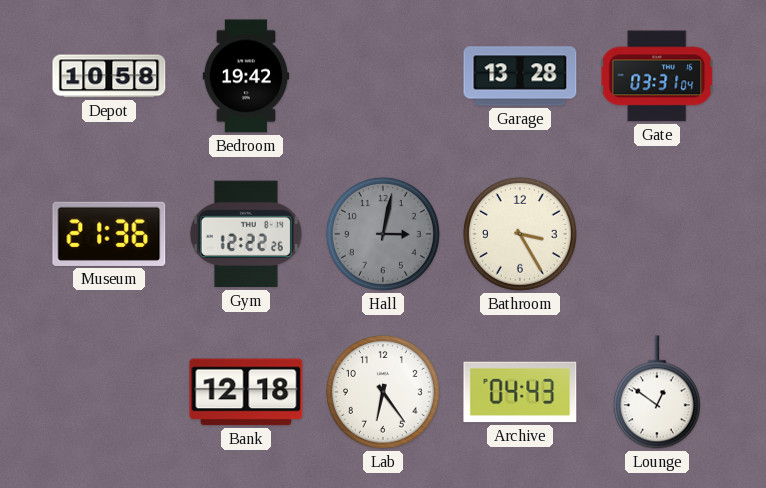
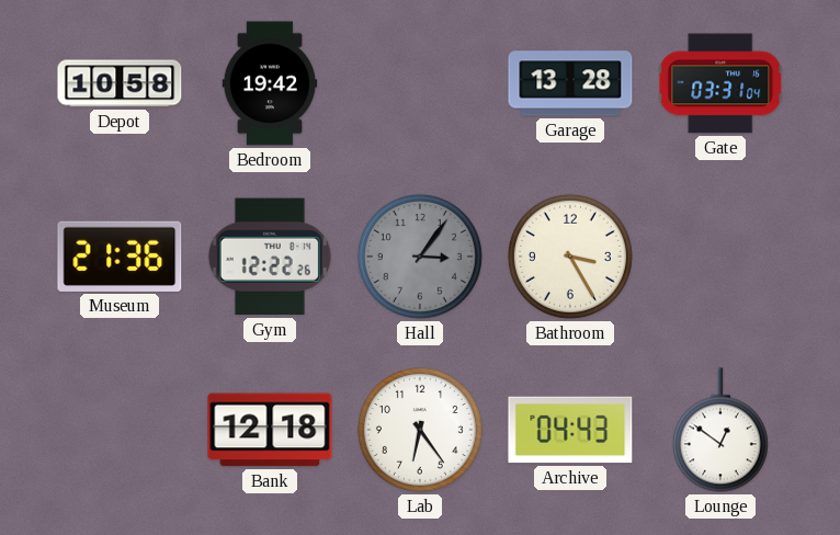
Hall: 3:02 -> 3:06
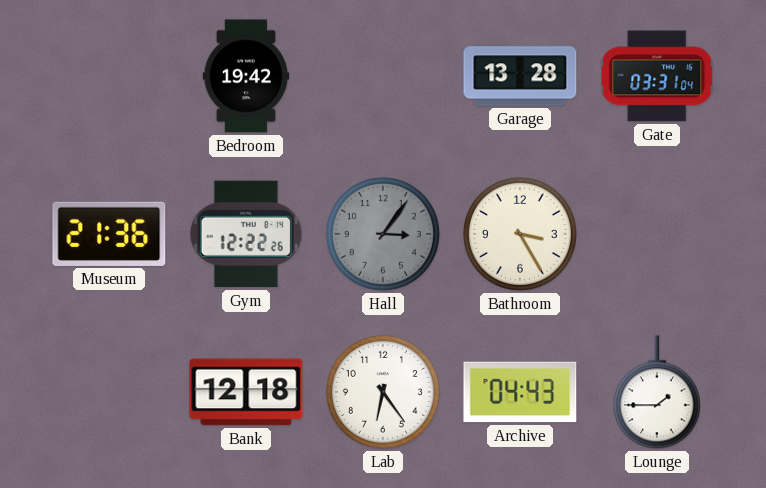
Depot: 10:58 -> none
Lounge: 12:51 -> 1:45
